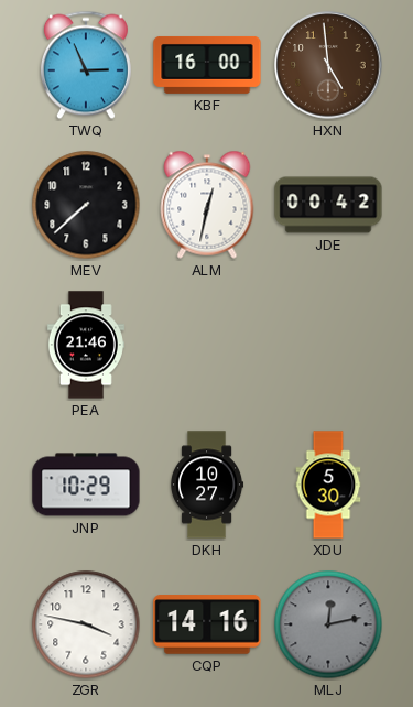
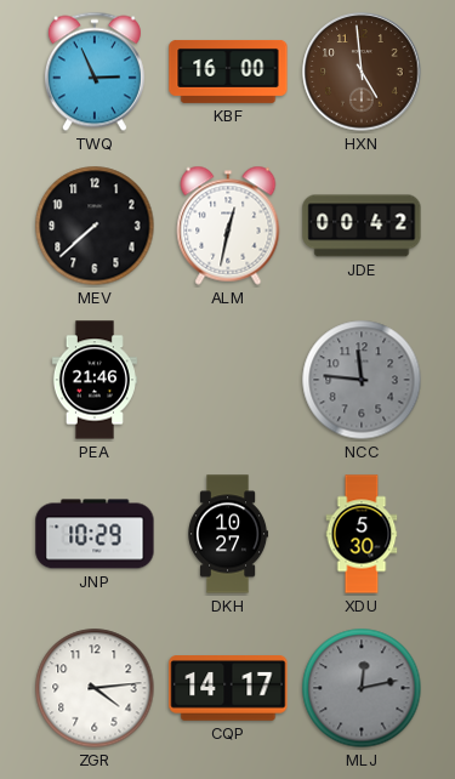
NCC: none -> 11:46
ZGR: 3:47 -> 4:14
CQP: 14:16 -> 14:17
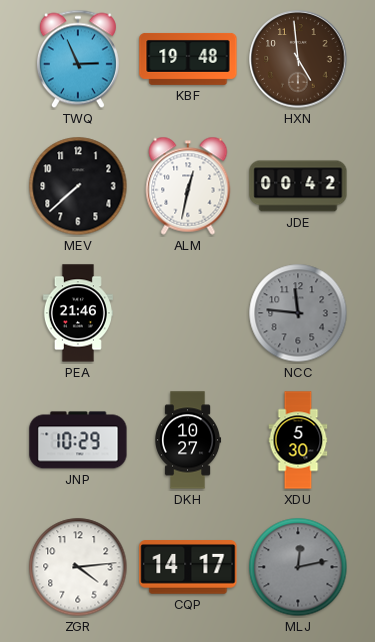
KBF: 16:00 -> 19:48
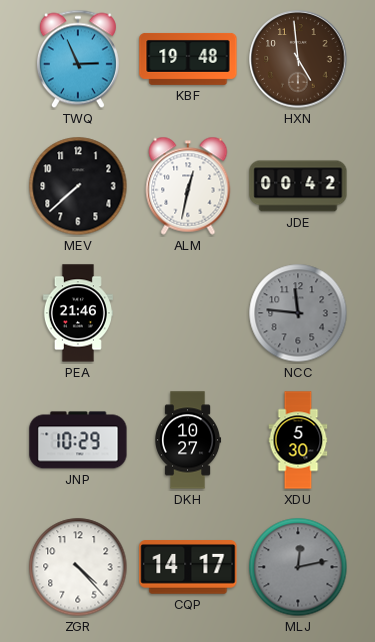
ZGR: 4:14 -> 4:23
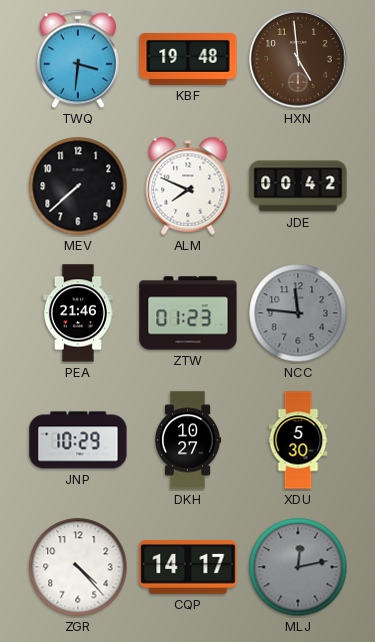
TWQ: 2:56 -> 3:31
ALM: 12:32 -> 7:49
ZTW: none -> 01:23
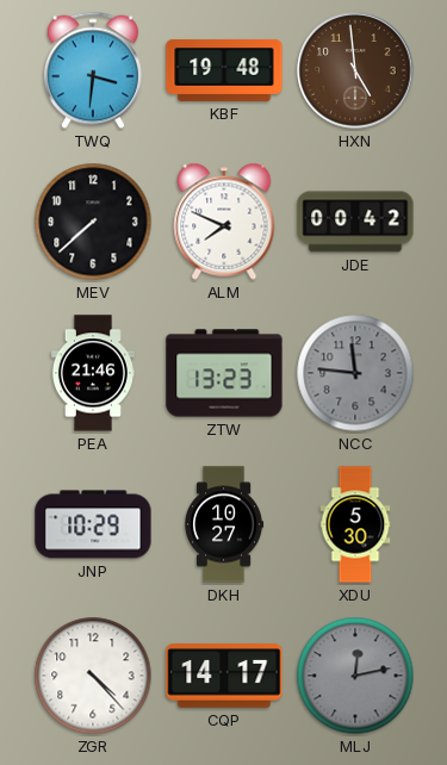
ZTW: 01:23 -> 13:23
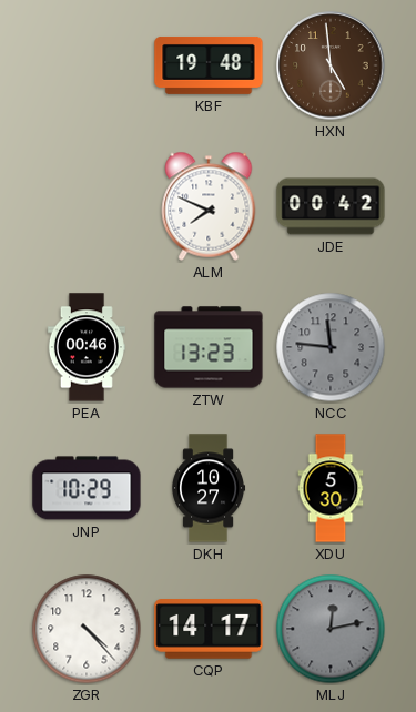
TWQ: 3:31 -> none
MEV: 7:38 -> none
PEA: 21:46 -> 00:46
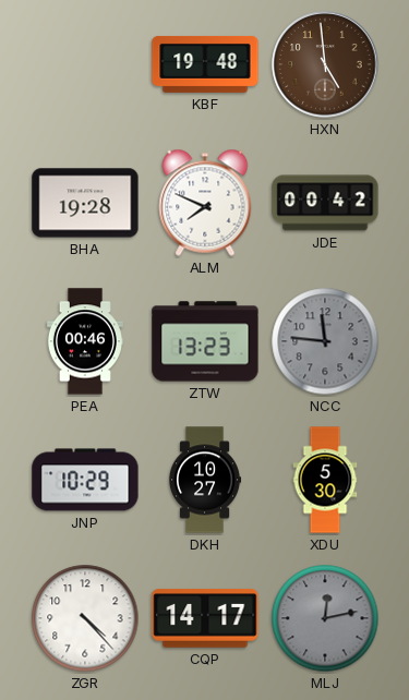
BHA: none -> 19:28
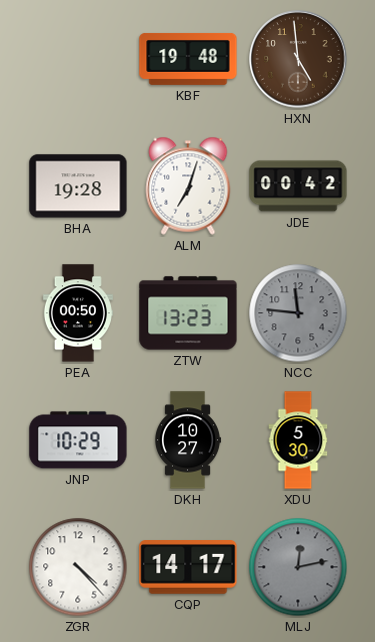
ALM: 7:49 -> 7:03
PEA: 00:46 -> 00:50
